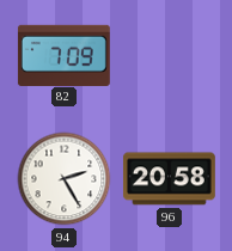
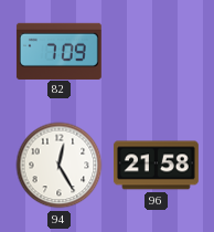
94: 2:25 -> 12:25
96: 20:58 -> 21:58
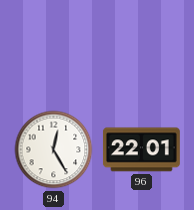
82: 7:09 -> none
96: 21:58 -> 22:01
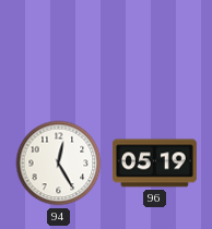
96: 22:01 -> 05:19
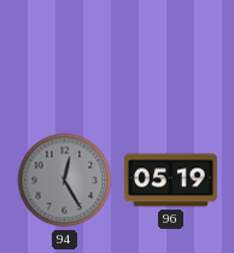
94 dial: white -> grey
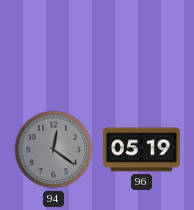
94: 12:25 -> 12:21
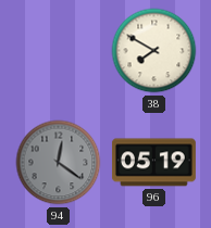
38: none -> 7:50
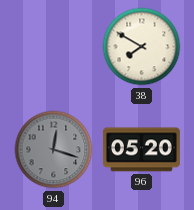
94: 12:21 -> 12:18
96: 05:19 -> 05:20
